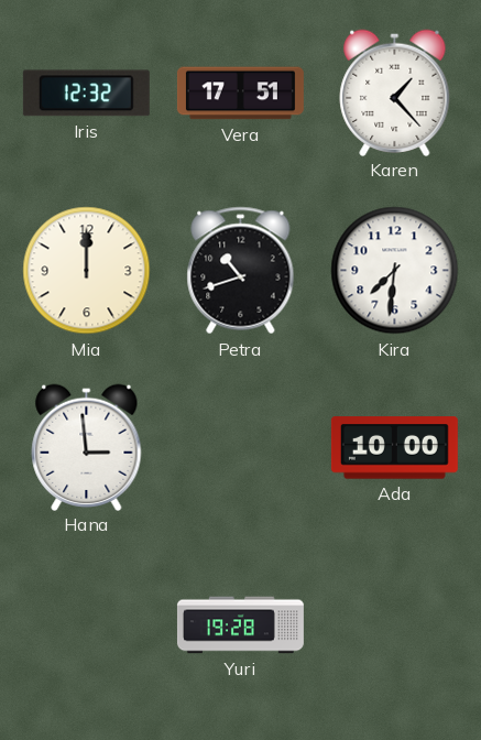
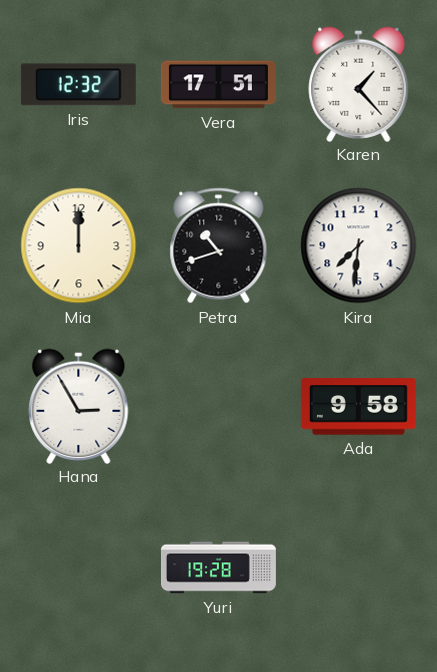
Hana: 2:59 -> 2:55
Ada: 10:00 -> 9:58
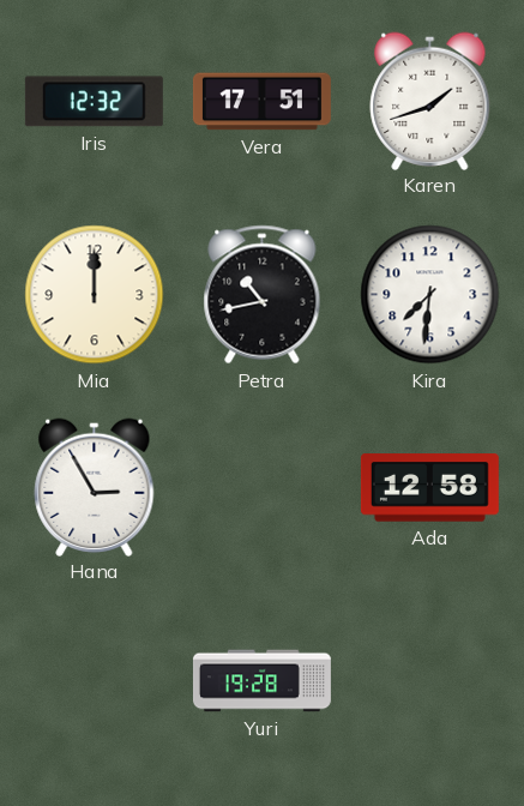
Karen: 1:23 -> 1:42
Petra: 10:42 -> 10:43
Ada: 9:58 -> 12:58
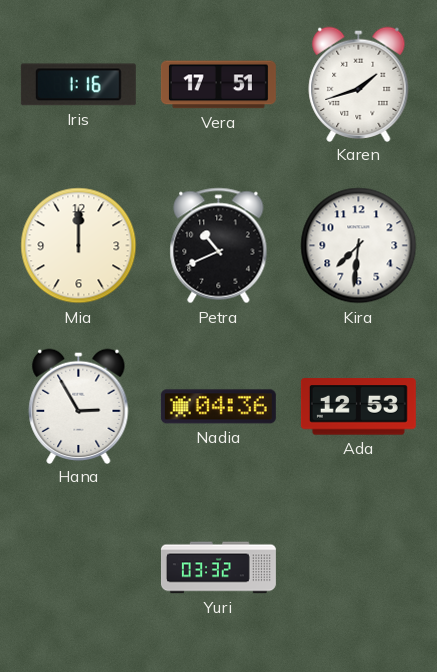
Iris: 12:32 -> 1:16
Petra: 10:43 -> 10:41
Nadia: none -> 04:36
Ada: 12:58 -> 12:53
Yuri: 19:28 -> 03:32
